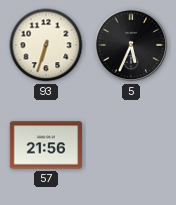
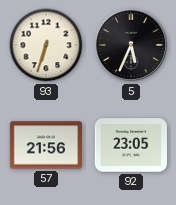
92: none -> 23:05
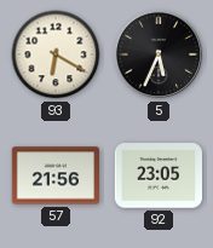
93: 6:33 -> 6:20
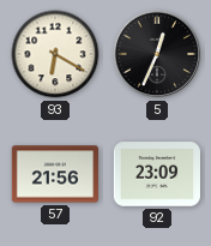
5: 5:34 -> 12:34
92: 23:05 -> 23:09
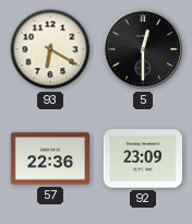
5: 12:34 -> 12:30
57: 21:56 -> 22:36
